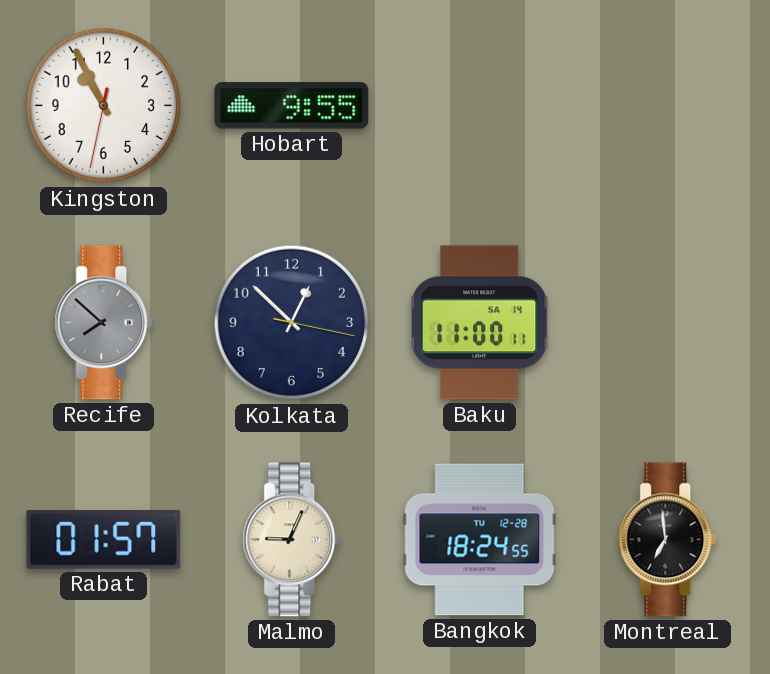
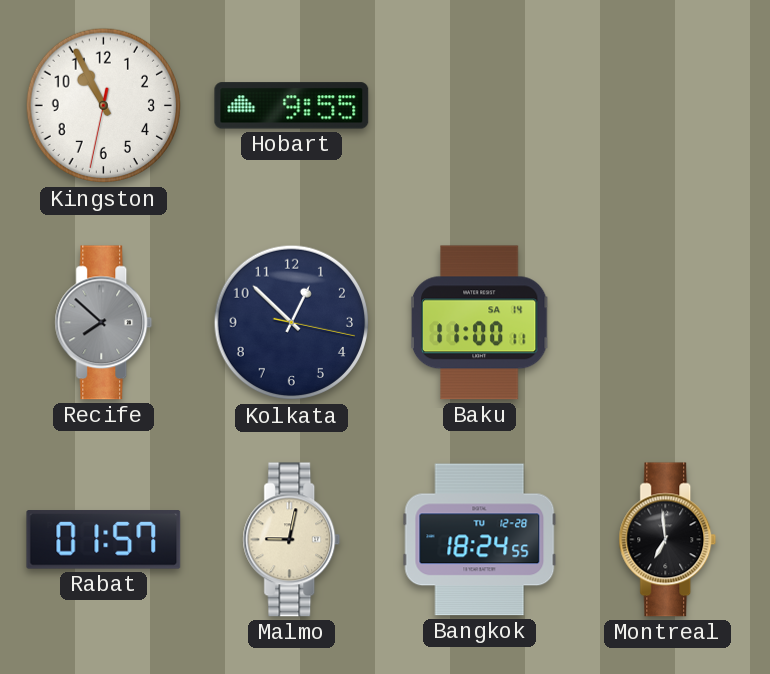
Malmo: 9:04 -> 9:02
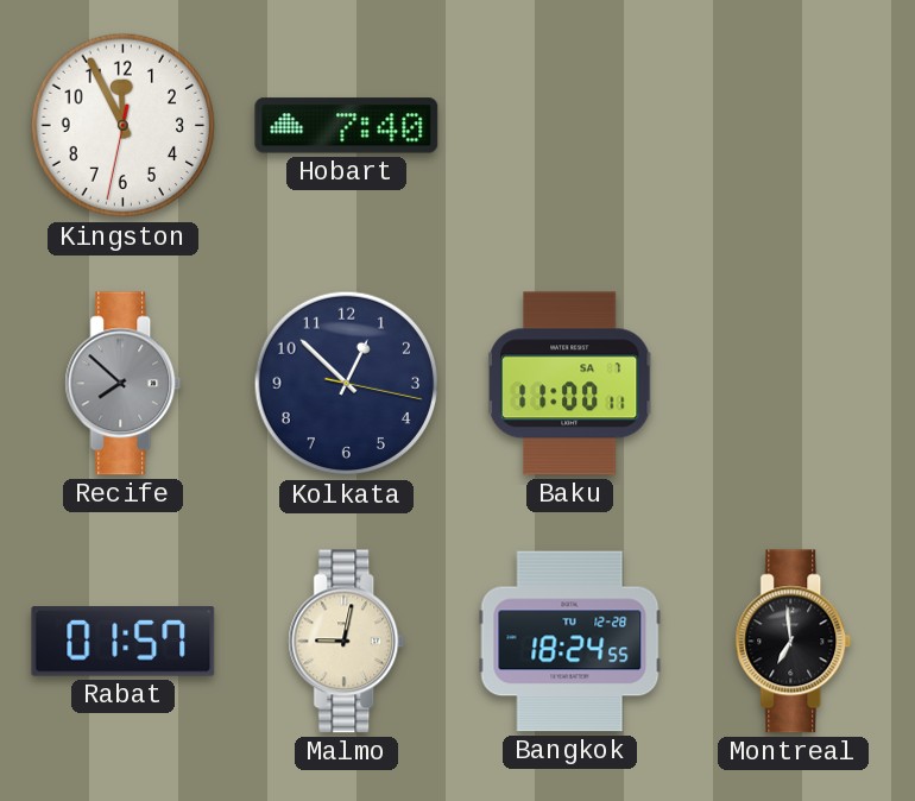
Kingston: 10:55 -> 11:55
Hobart: 9:55 -> 7:40
Baku date: SA 14 -> SA 7
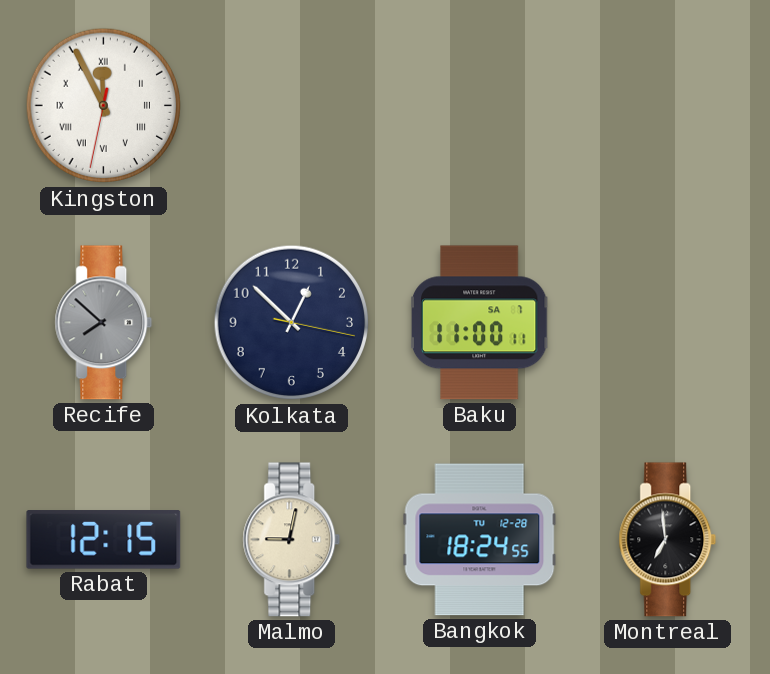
Kingston numerals: Arabic -> Roman
Hobart: 7:40 -> none
Rabat: 01:57 -> 12:15
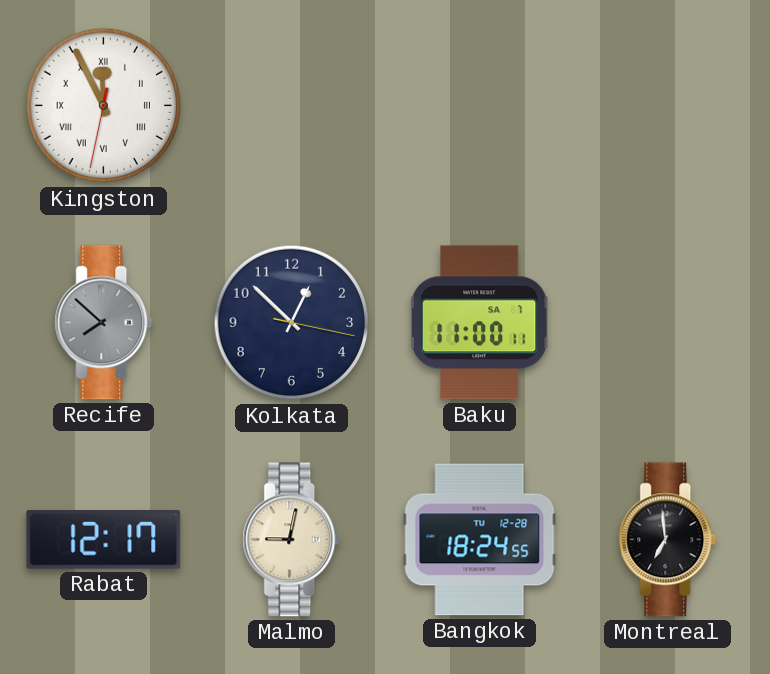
Rabat: 12:15 -> 12:17
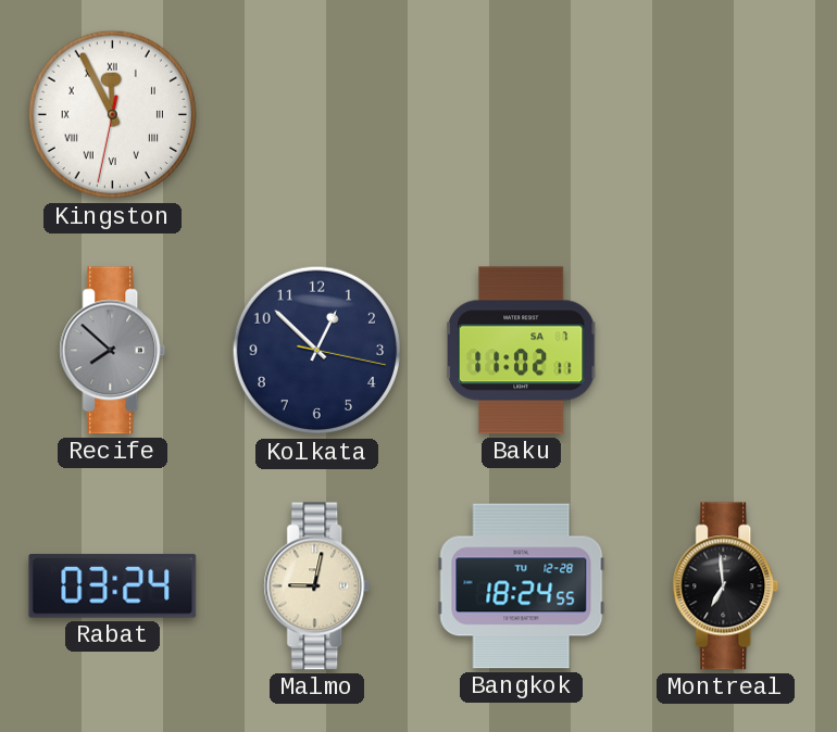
Baku: 11:00 -> 11:02
Rabat: 12:17 -> 03:24
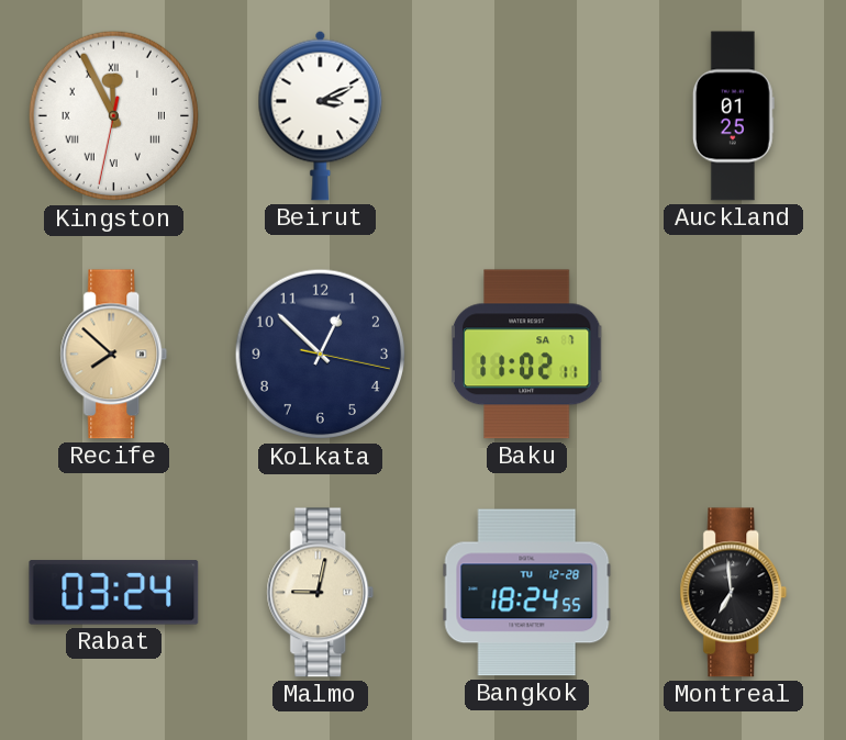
Beirut: none -> 3:11
Auckland: none -> 01:25
Recife dial: grey -> champagne
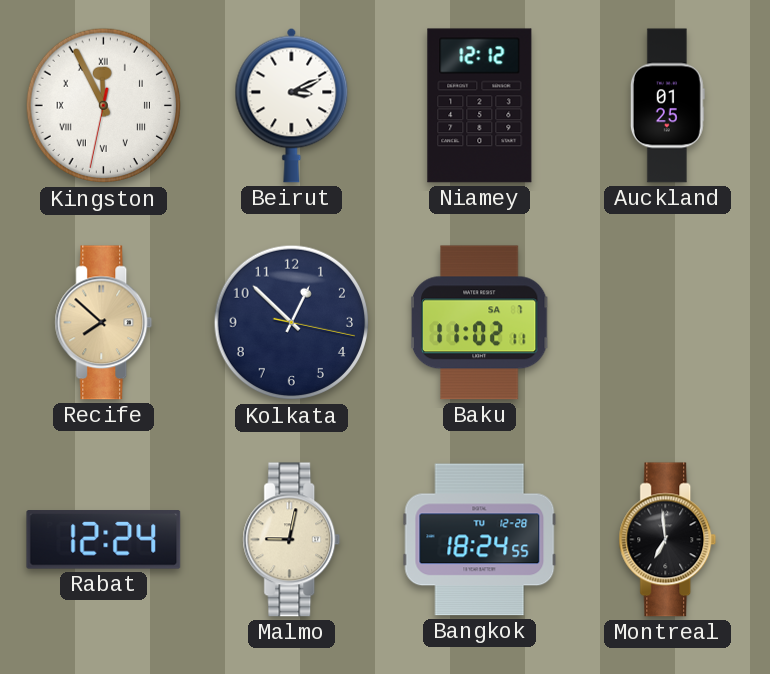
Niamey: none -> 12:12
Rabat: 03:24 -> 12:24
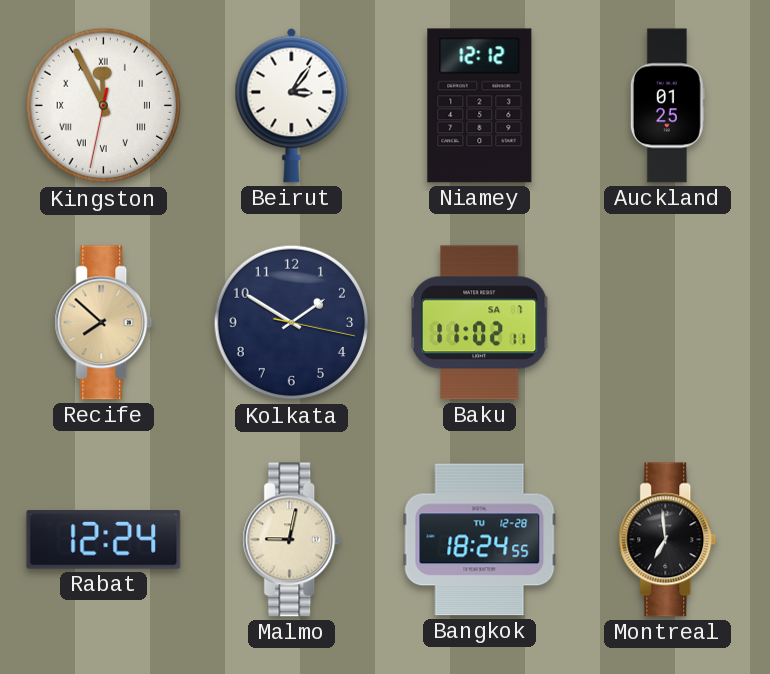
Beirut: 3:11 -> 3:06
Kolkata: 12:52 -> 1:50
